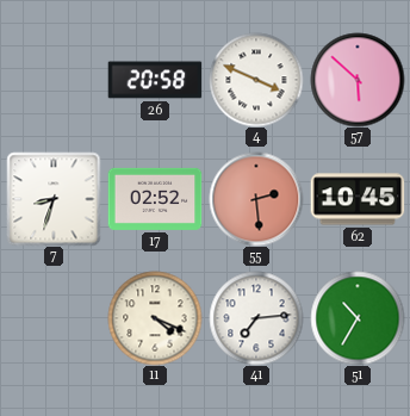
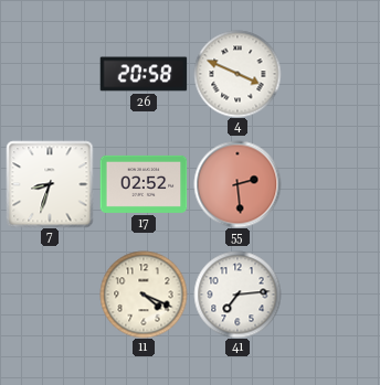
57: 5:52 -> none
62: 10:45 -> none
51: 10:35 -> none
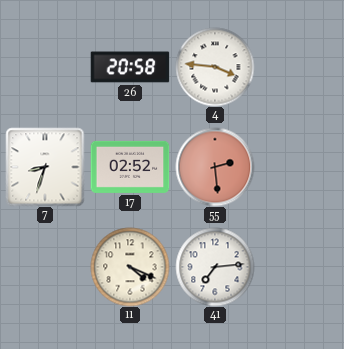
4: 3:49 -> 3:46
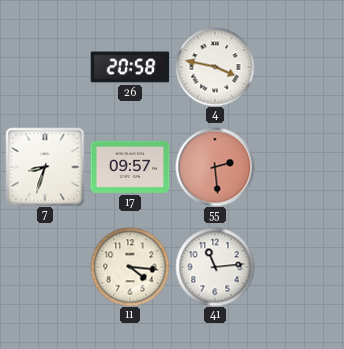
4: 3:46 -> 3:47
17: 02:52 -> 09:57
11: 4:19 -> 4:16
41: 7:14 -> 11:14
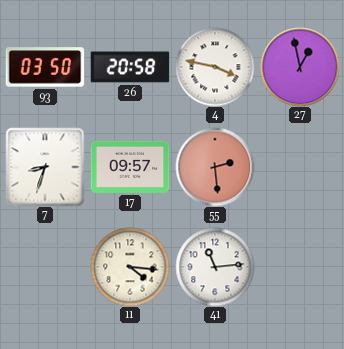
93: none -> 03:50
27: none -> 12:58
